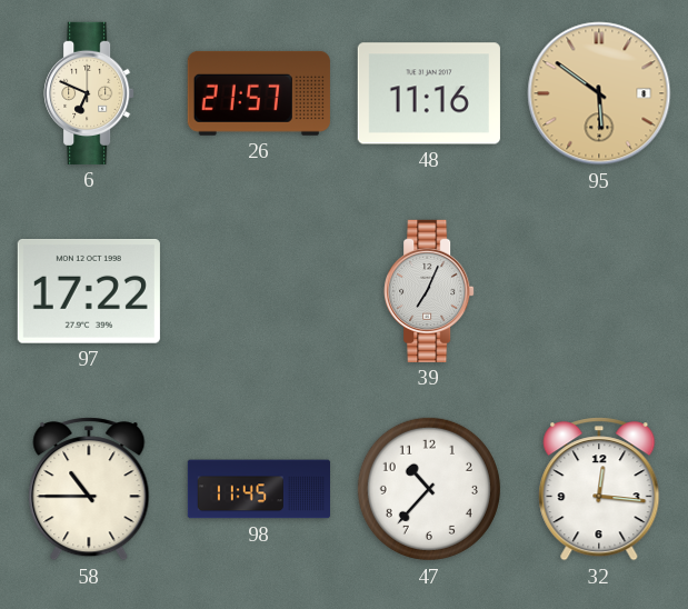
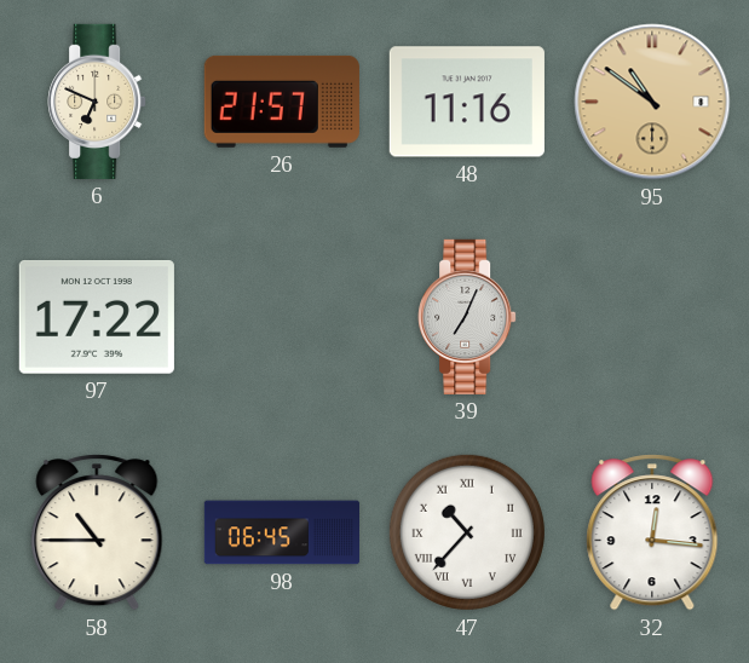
95: 5:51 -> 10:51
98: 11:45 -> 06:45
47 numerals: Arabic -> Roman
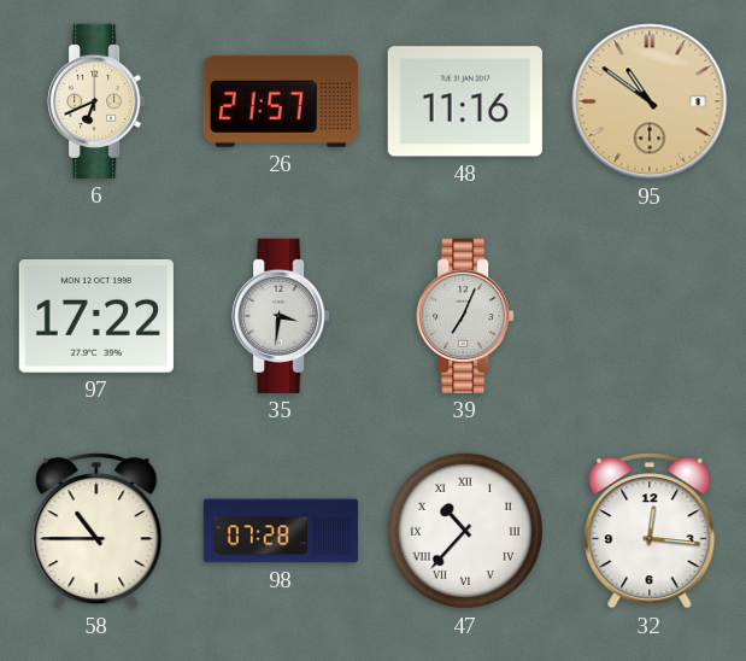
6: 6:49 -> 6:41
35: none -> 3:31
98: 06:45 -> 07:28
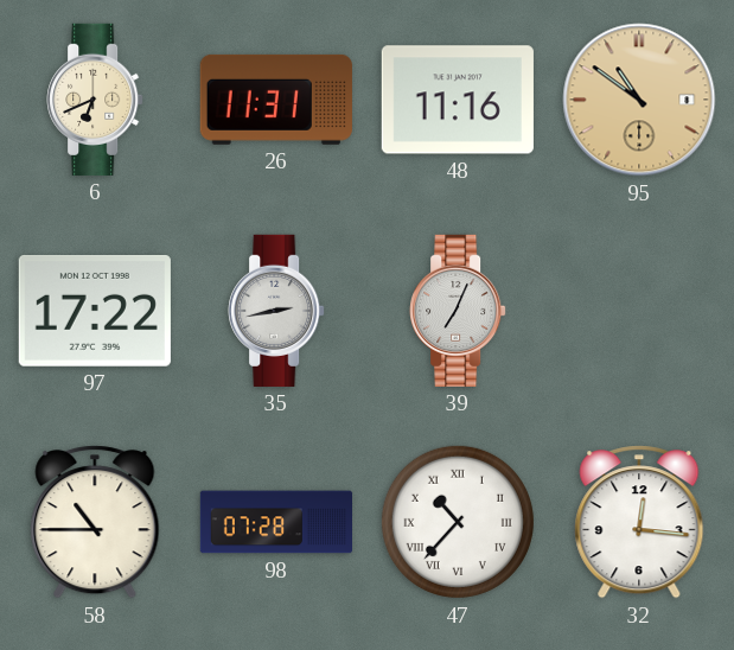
26: 21:57 -> 11:31
35: 3:31 -> 2:43
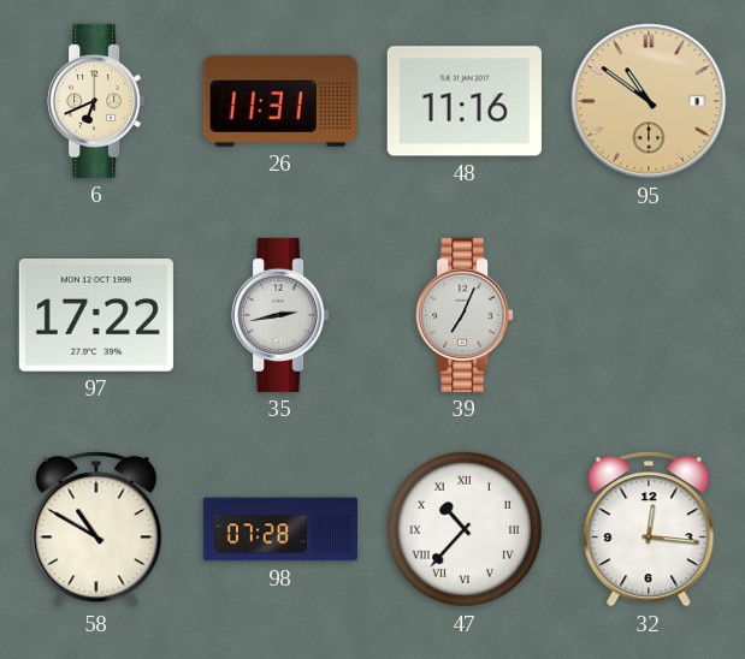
58: 10:45 -> 10:50
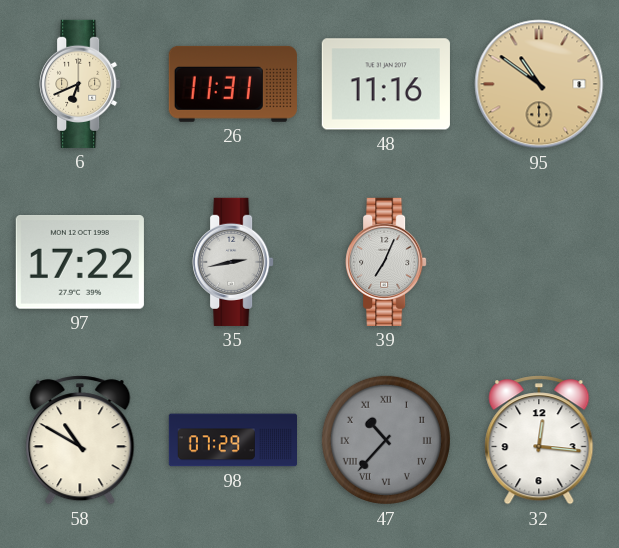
98: 07:28 -> 07:29
47 dial: white -> grey
